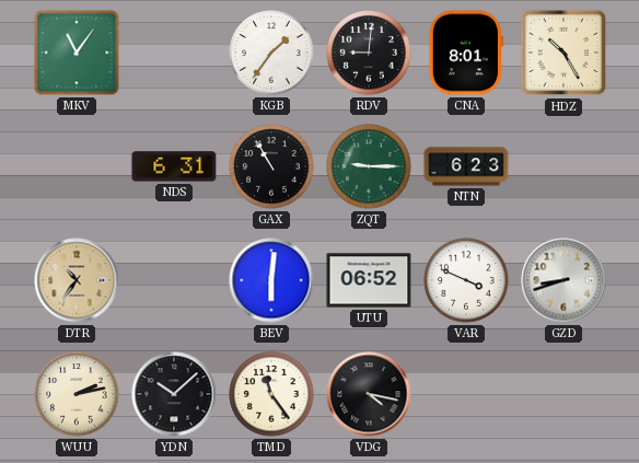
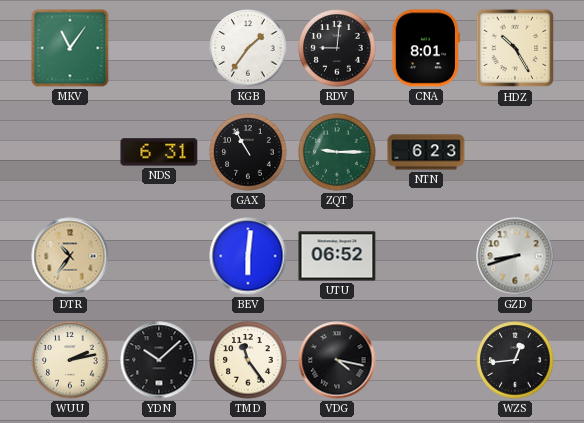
VAR: 3:49 -> none
WZS: none -> 12:44
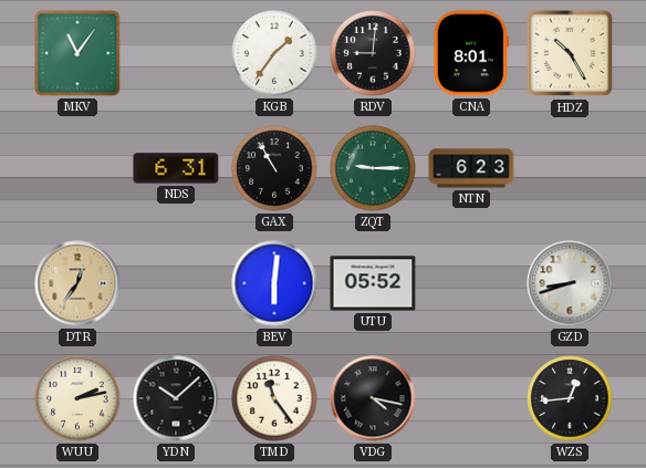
DTR: 10:36 -> 12:36
UTU: 06:52 -> 05:52
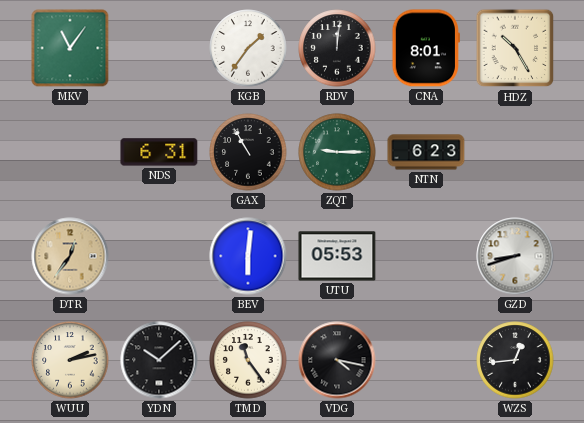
RDV: 9:01 -> 12:01
UTU: 05:52 -> 05:53
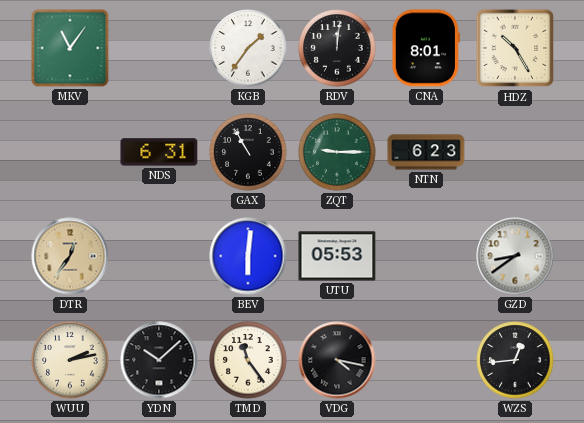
GZD: 8:42 -> 8:39
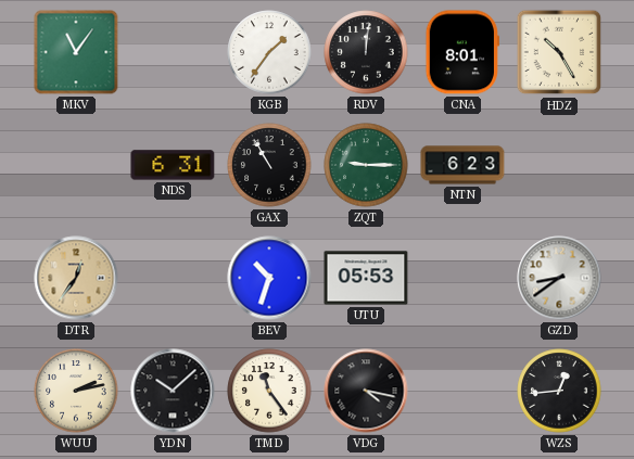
BEV: 6:01 -> 10:33
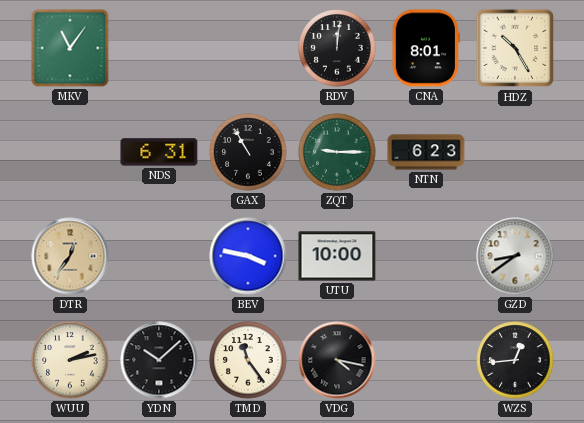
KGB: 1:36 -> none
BEV: 10:33 -> 3:47
UTU: 05:53 -> 10:00
